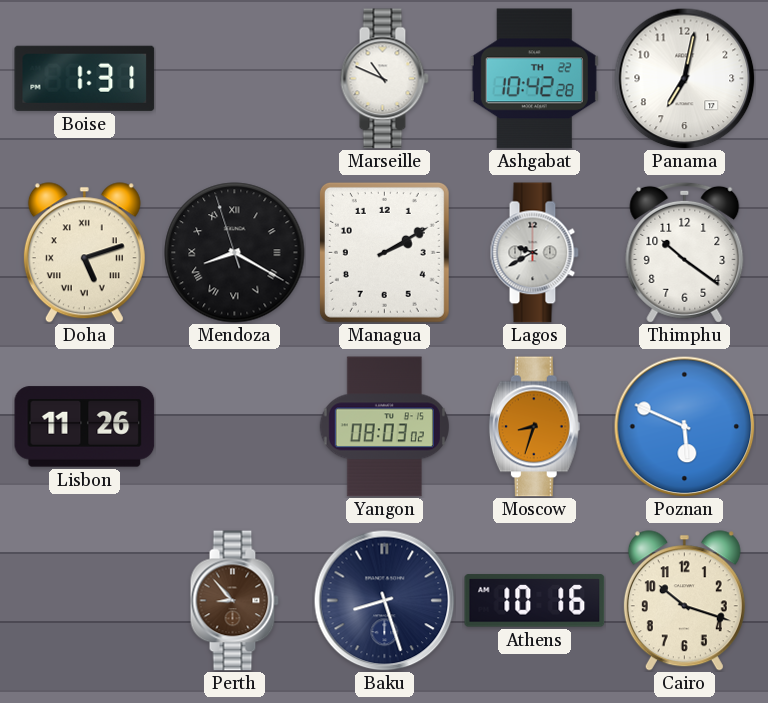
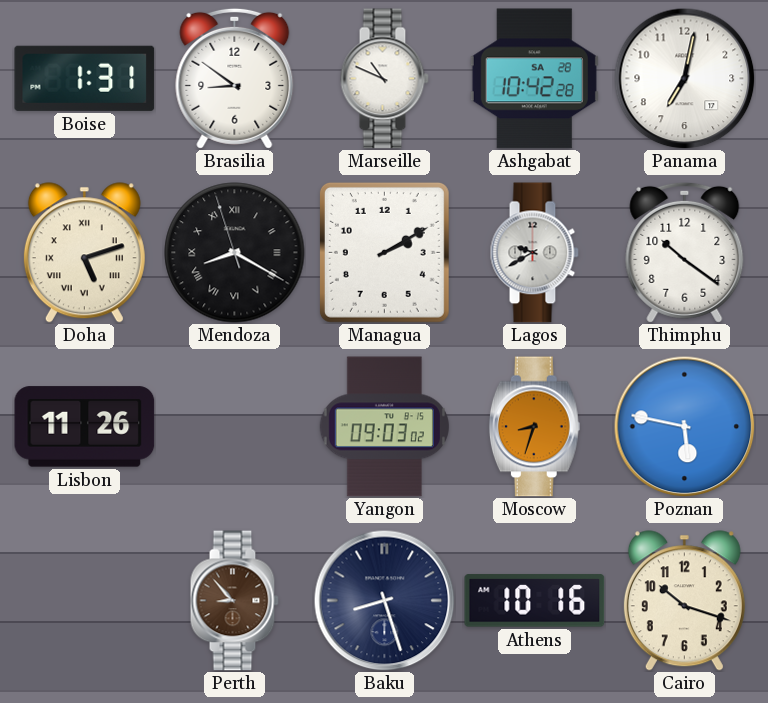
Brasilia: none -> 8:51
Ashgabat date: TH 22 -> SA 28
Yangon: 08:03 -> 09:03
Poznan: 5:49 -> 5:47
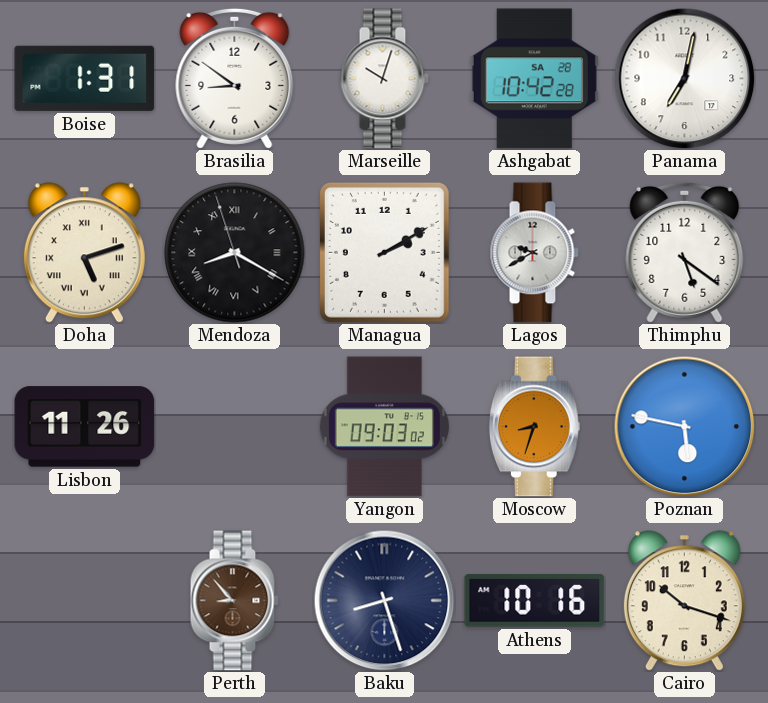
Marseille: 10:49 -> 10:03
Thimphu: 10:21 -> 5:21
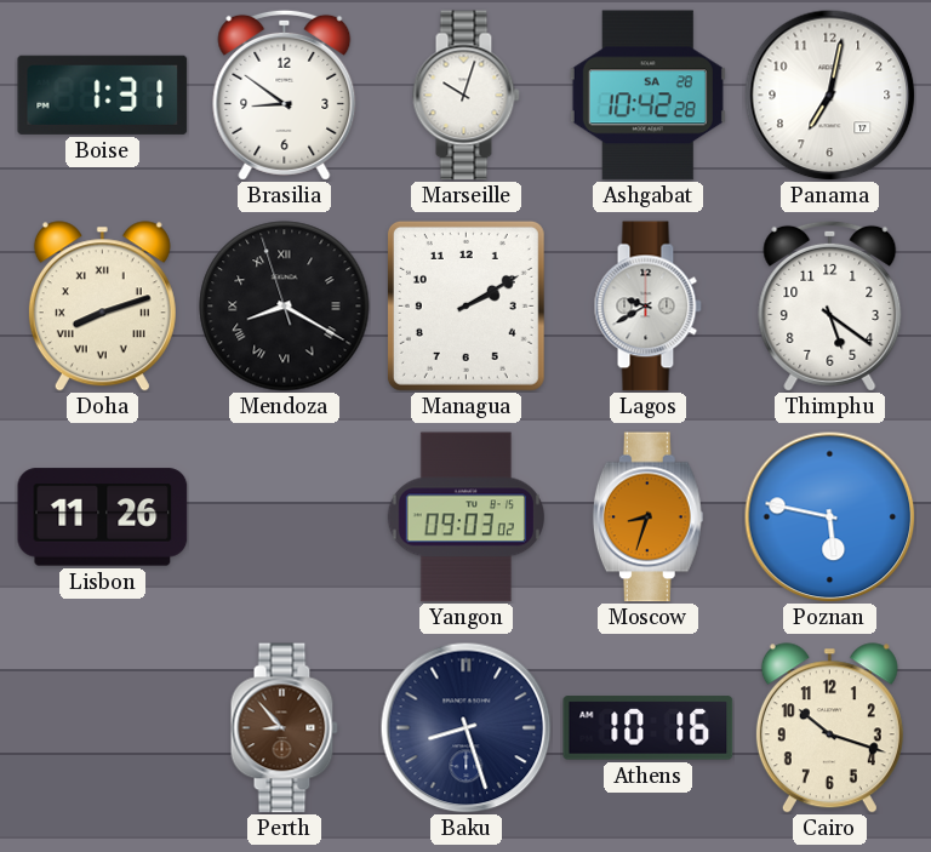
Doha: 5:12 -> 8:12
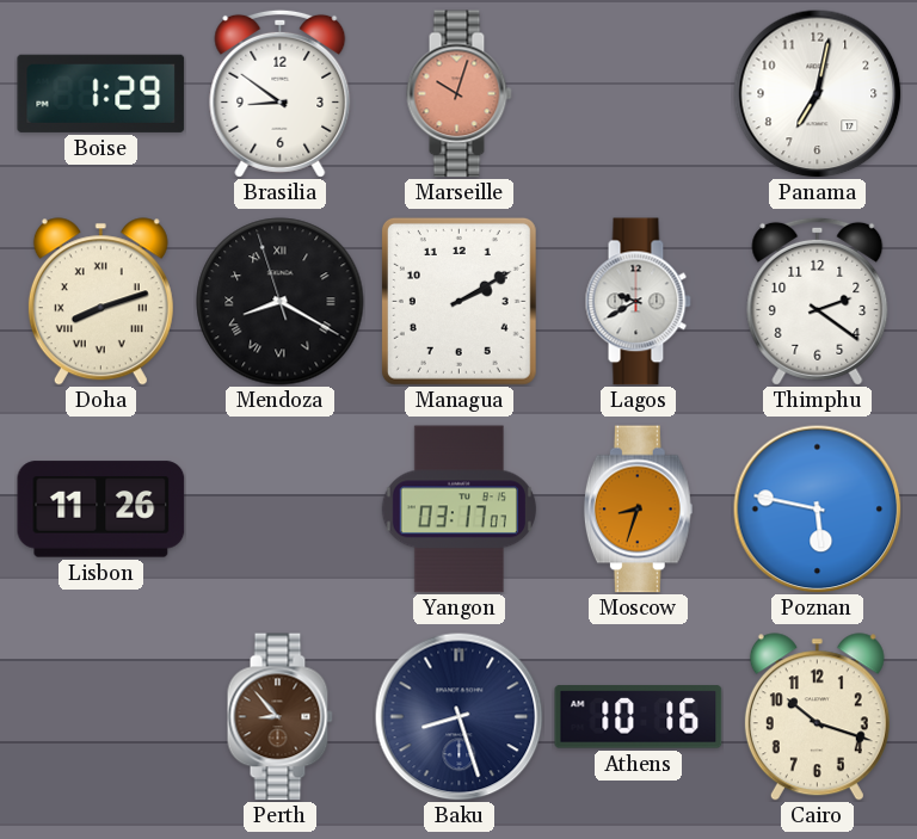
Boise: 1:31 -> 1:29
Marseille dial: white -> salmon
Ashgabat: 10:42 -> none
Thimphu: 5:21 -> 2:21
Yangon: 09:03 -> 03:17
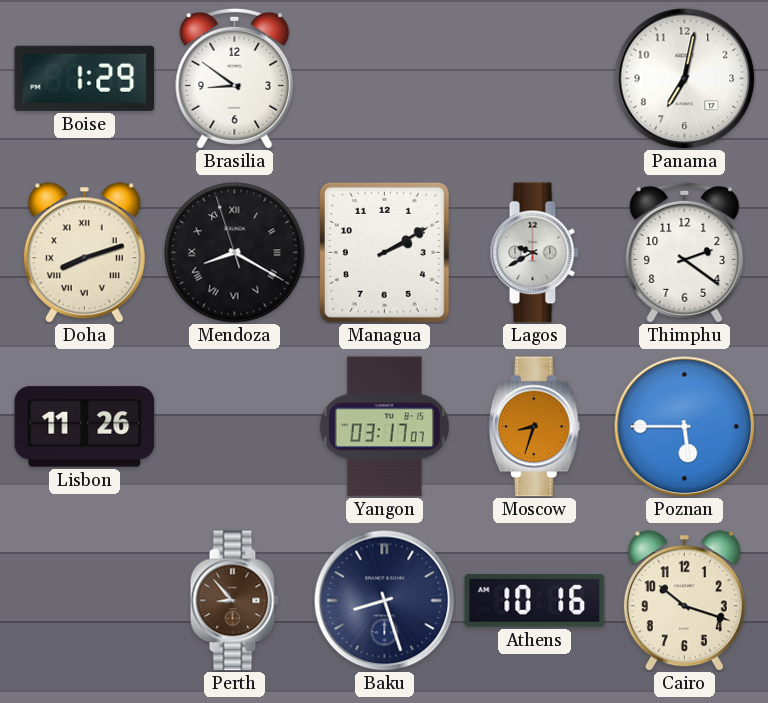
Marseille: 10:03 -> none
Poznan: 5:47 -> 5:45
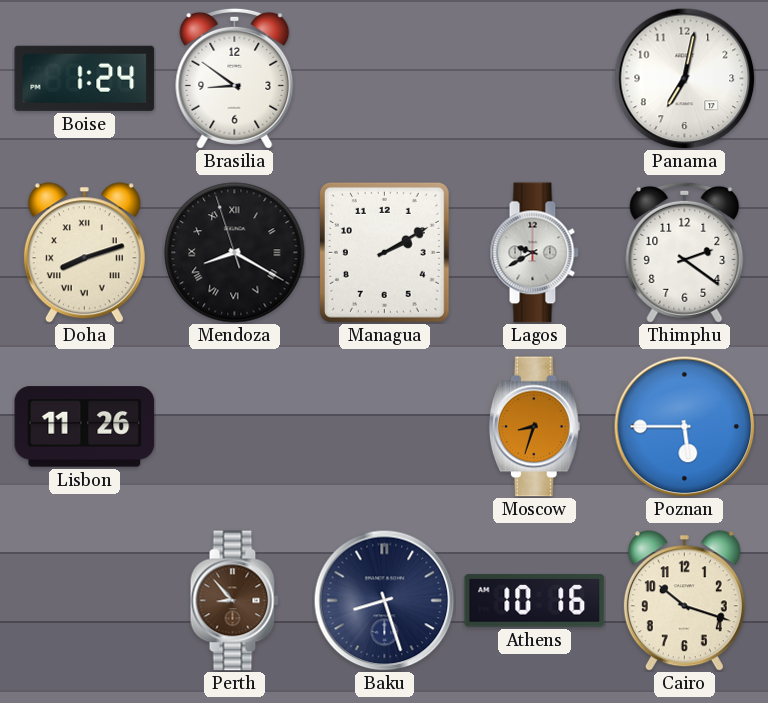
Boise: 1:29 -> 1:24
Yangon: 03:17 -> none
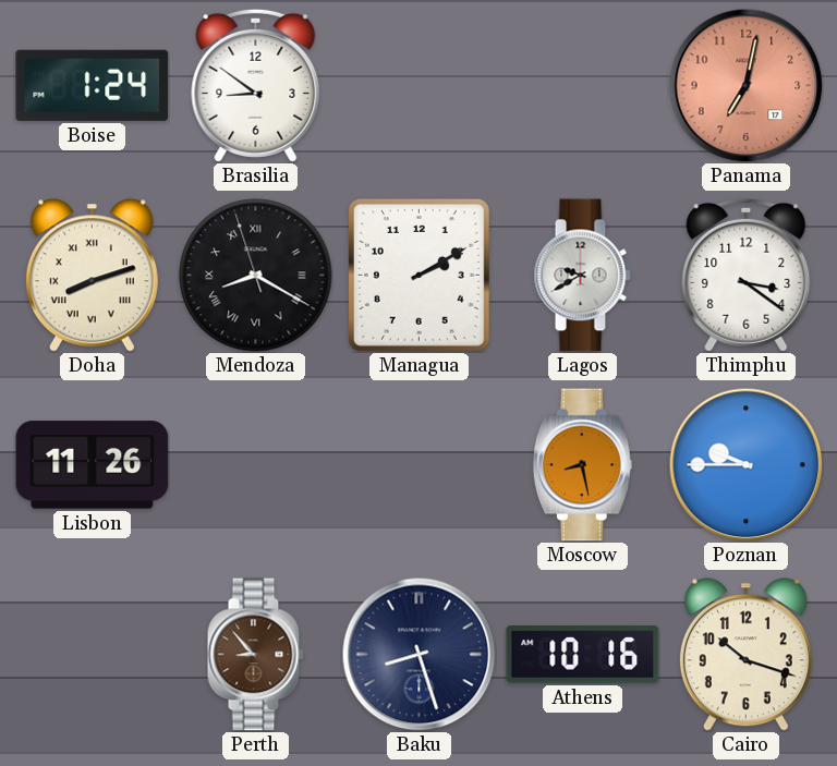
Panama dial: white -> salmon
Thimphu: 2:21 -> 3:21
Moscow: 8:33 -> 8:28
Poznan: 5:45 -> 9:45
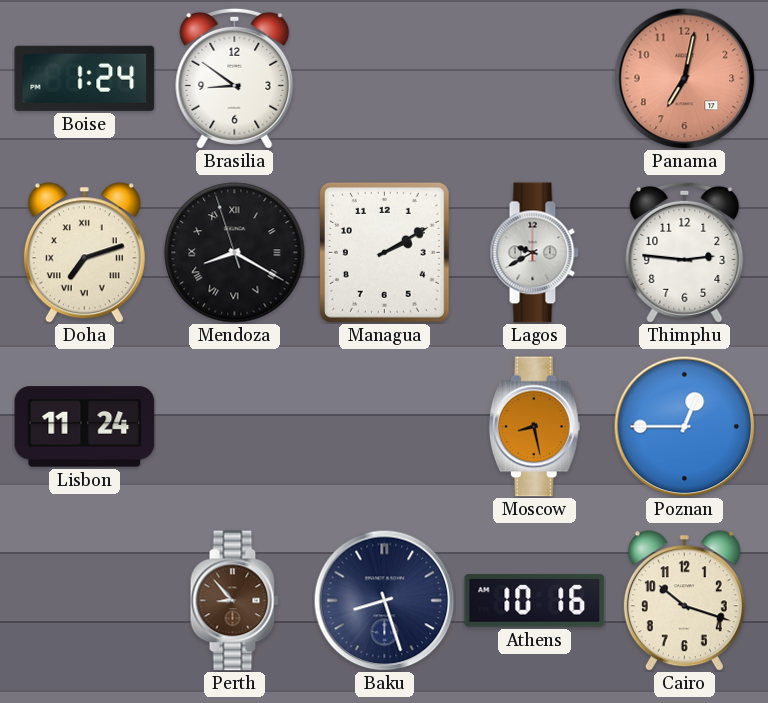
Doha: 8:12 -> 7:12
Thimphu: 3:21 -> 2:46
Lisbon: 11:26 -> 11:24
Poznan: 9:45 -> 12:45
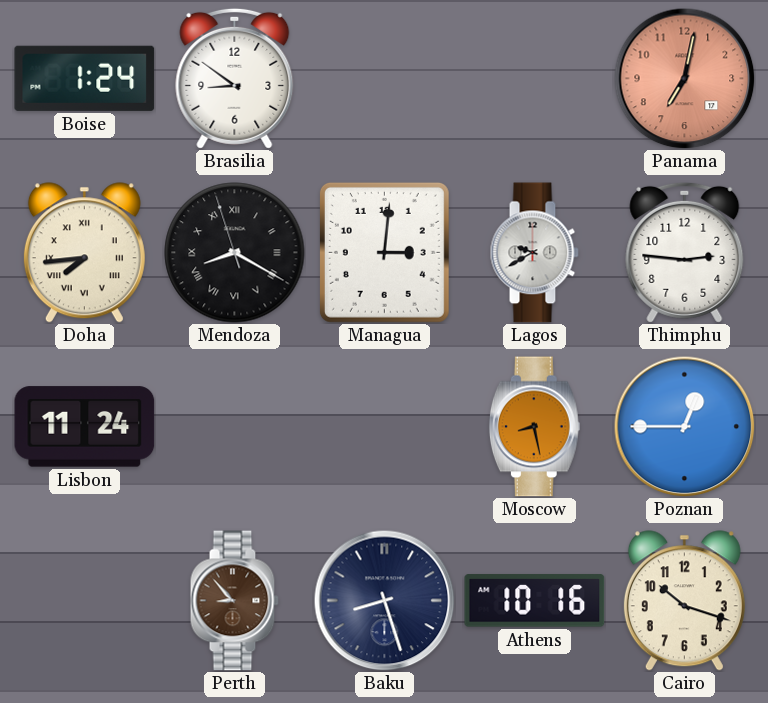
Doha: 7:12 -> 7:44
Managua: 2:10 -> 3:01
